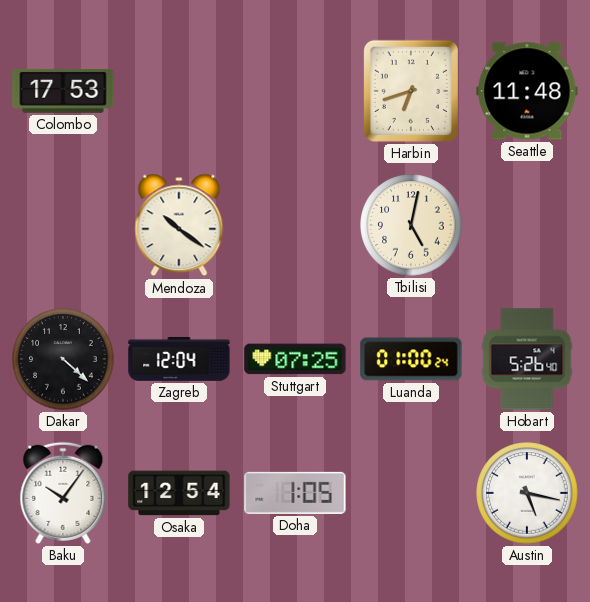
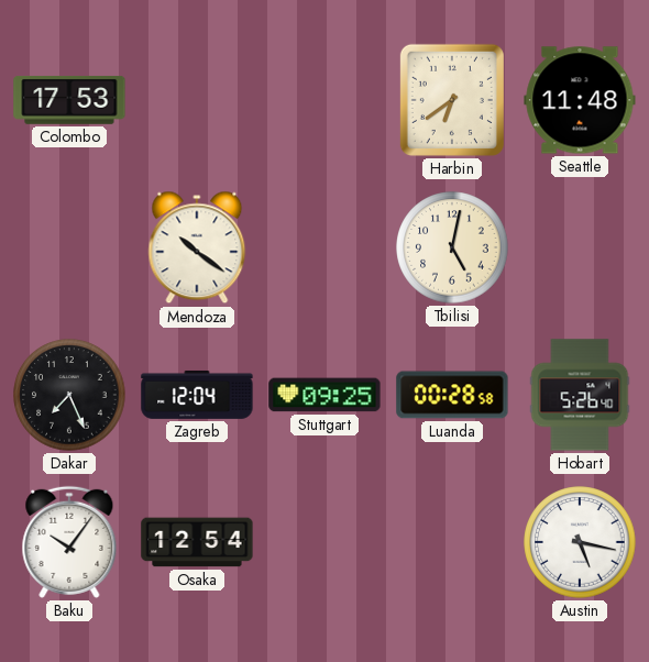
Harbin: 6:42 -> 6:39
Dakar: 4:22 -> 7:26
Stuttgart: 07:25 -> 09:25
Luanda: 01:00 -> 00:28
Doha: 1:05 -> none
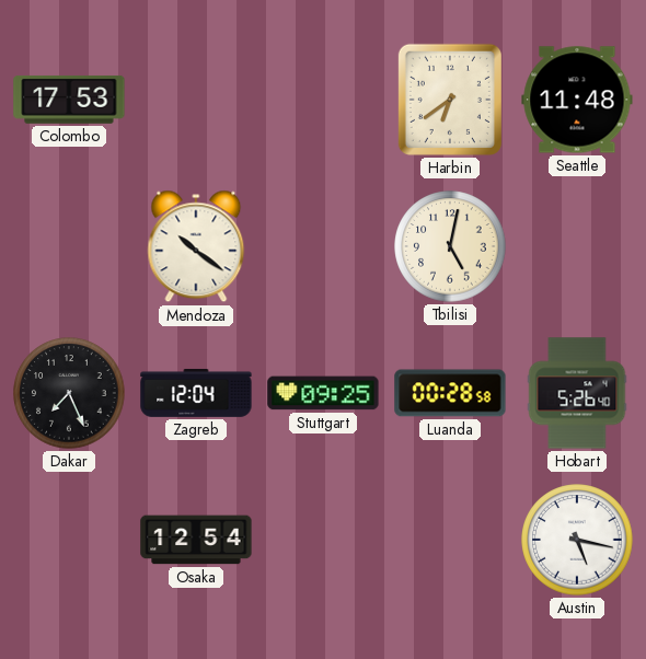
Baku: 10:06 -> none
